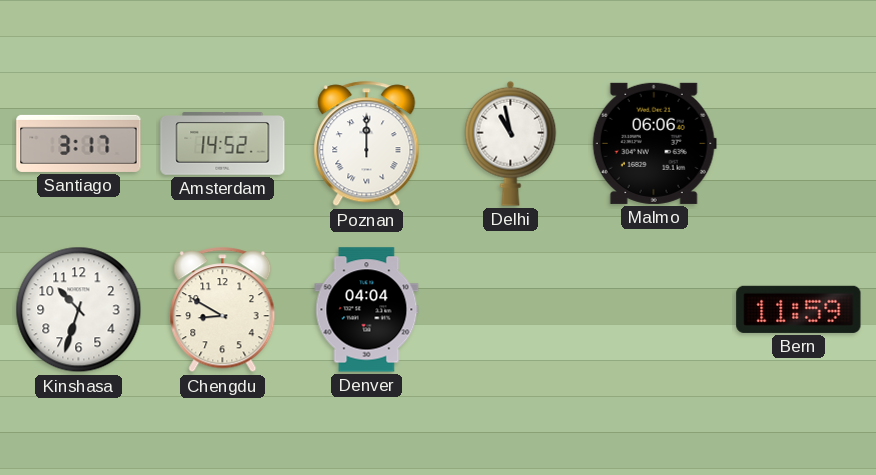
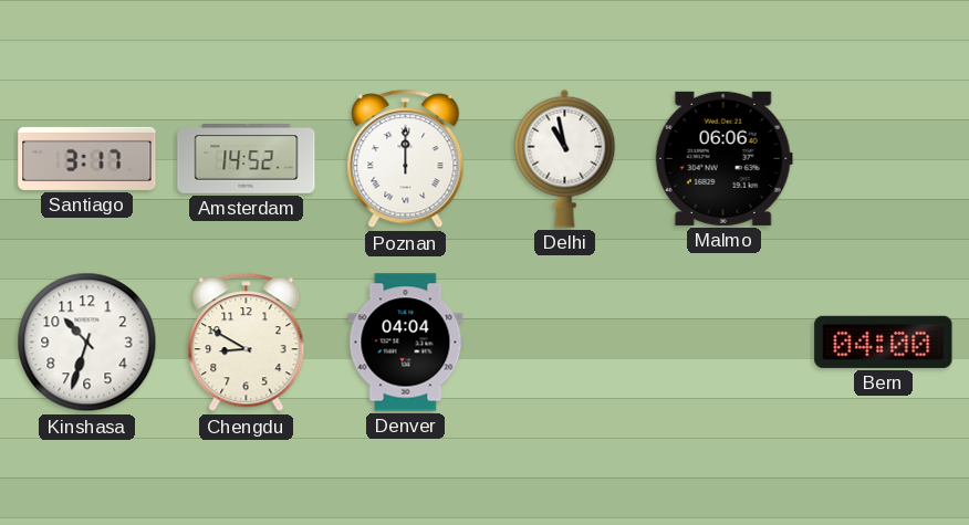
Bern: 11:59 -> 04:00
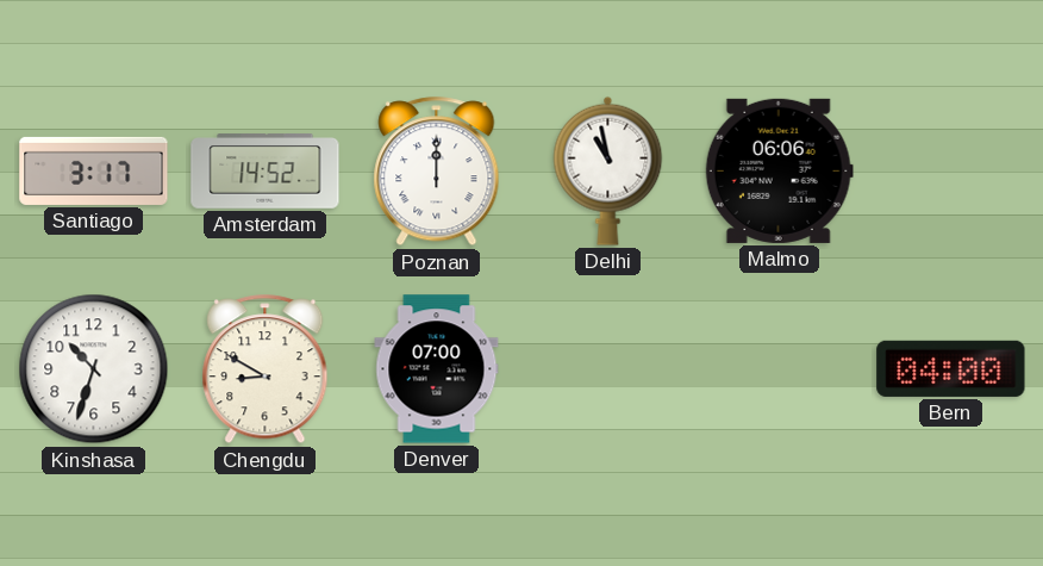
Denver: 04:04 -> 07:00
